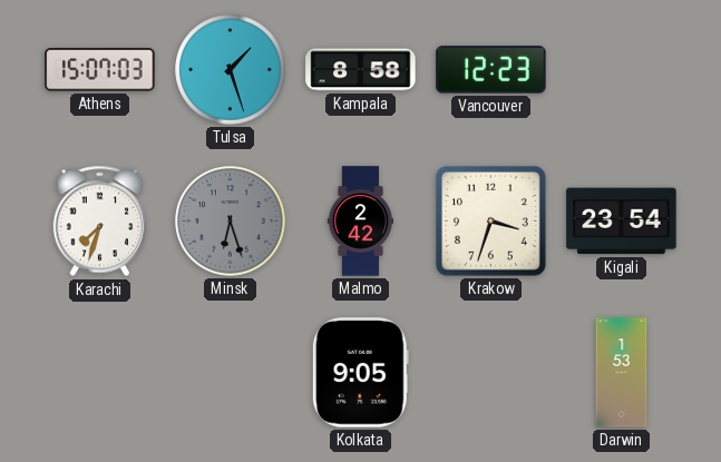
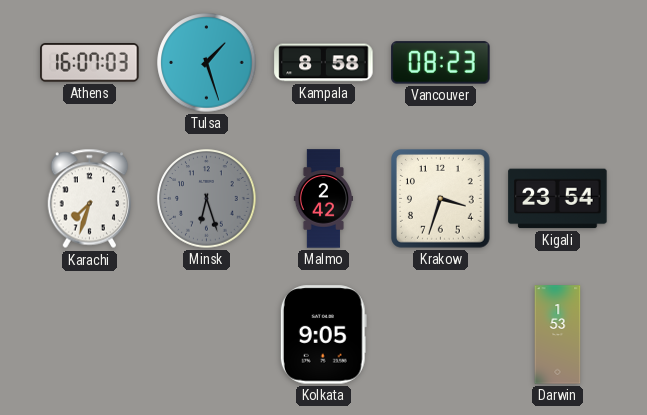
Athens: 15:07 -> 16:07
Vancouver: 12:23 -> 08:23
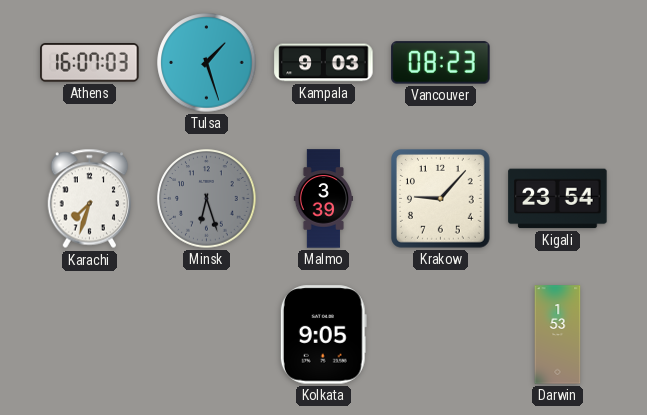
Kampala: 8:58 -> 9:03
Malmo: 2:42 -> 3:39
Krakow: 3:33 -> 9:07
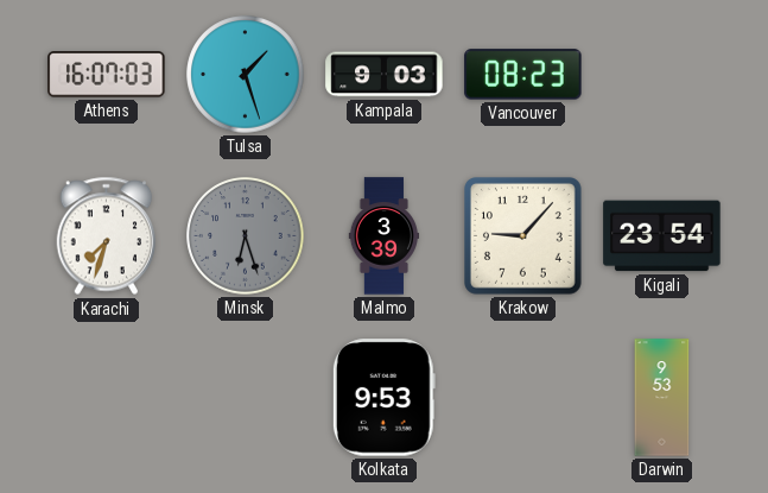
Kolkata: 9:05 -> 9:53
Darwin: 1:53 -> 9:53
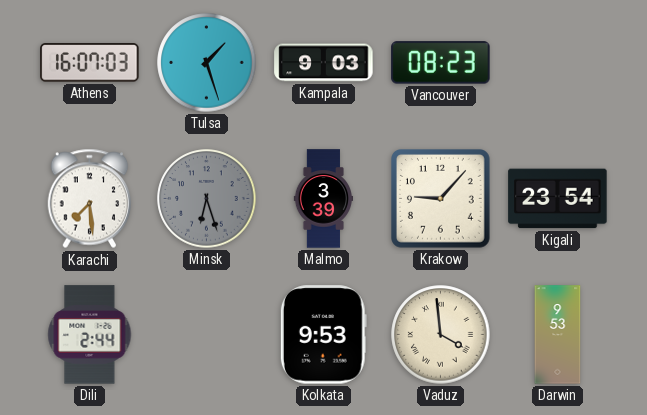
Karachi: 7:33 -> 7:29
Dili: none -> 2:44
Vaduz: none -> 3:59
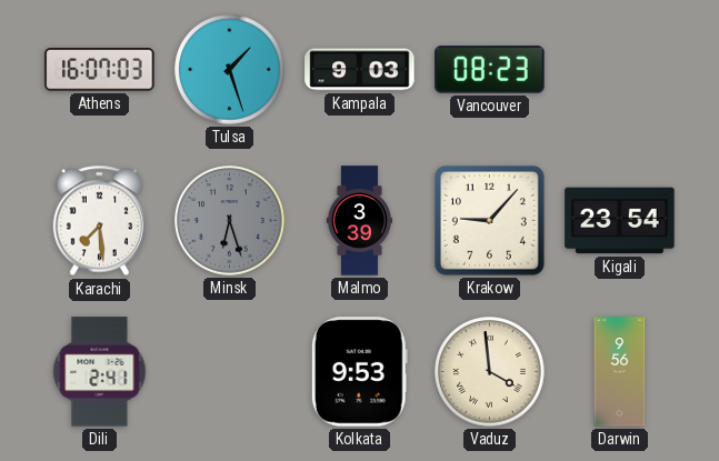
Dili: 2:44 -> 2:41
Darwin: 9:53 -> 9:56
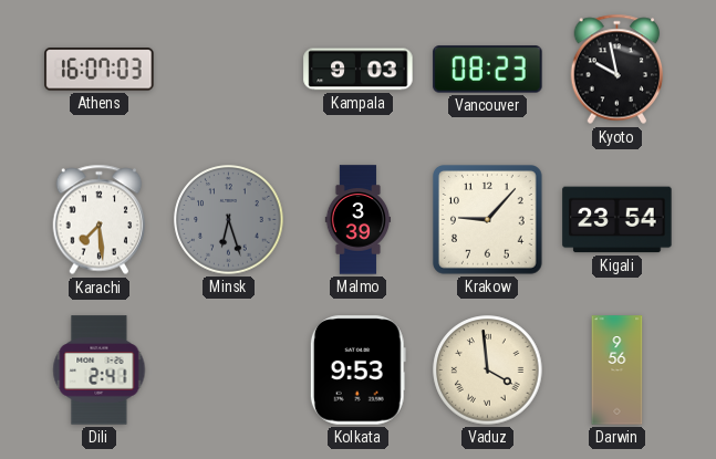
Tulsa: 1:27 -> none
Kyoto: none -> 9:58
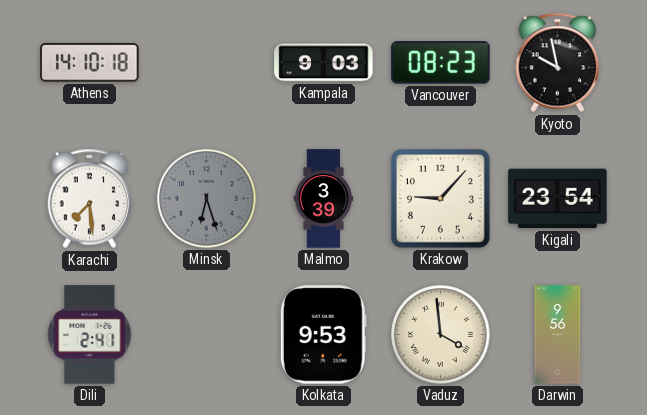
Athens: 16:07 -> 14:10
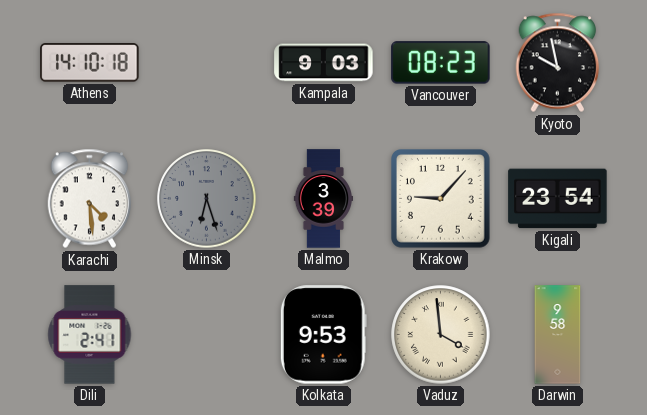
Karachi: 7:29 -> 4:29
Darwin: 9:56 -> 9:58
